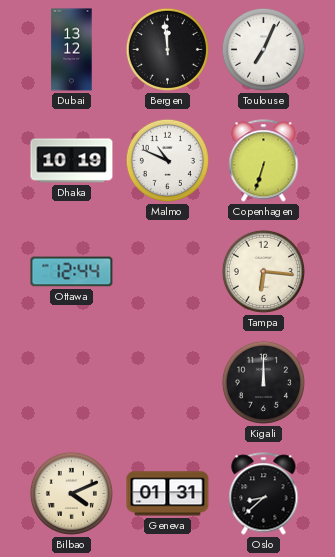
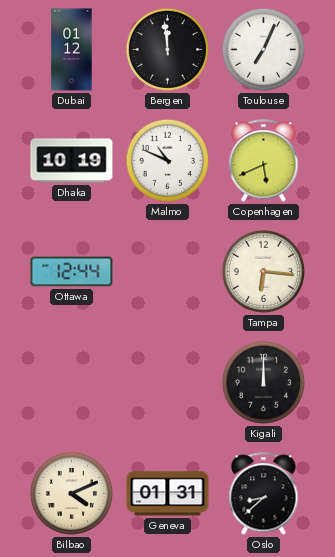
Dubai: 13:12 -> 01:12
Copenhagen: 6:33 -> 5:41
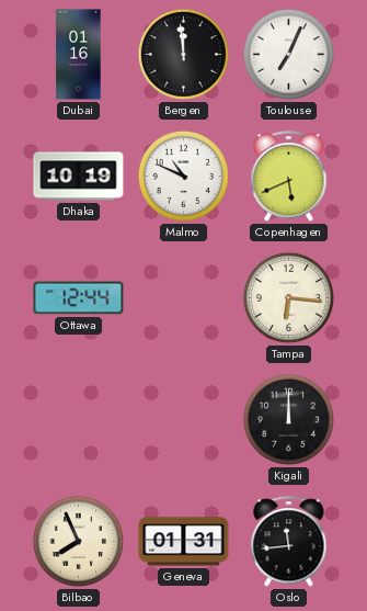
Dubai: 01:12 -> 01:16
Bilbao: 4:11 -> 7:56
Oslo: 8:38 -> 11:44
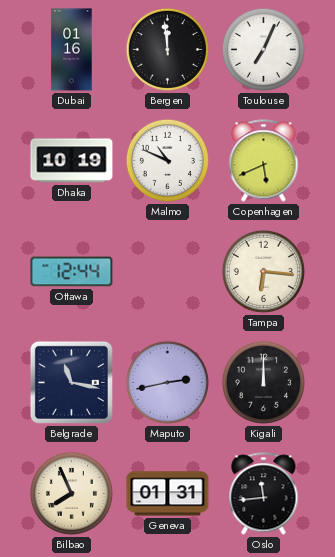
Belgrade: none -> 11:17
Maputo: none -> 2:43
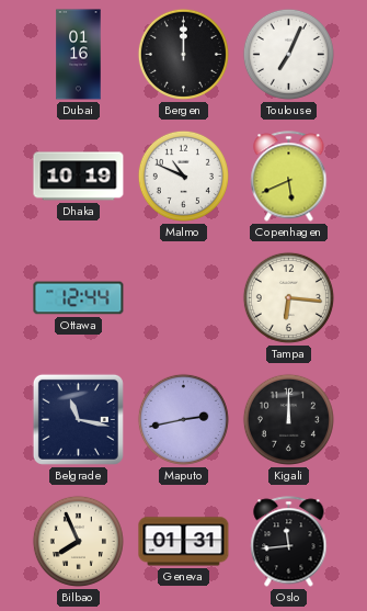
Bergen: 11:59 -> 12:00
